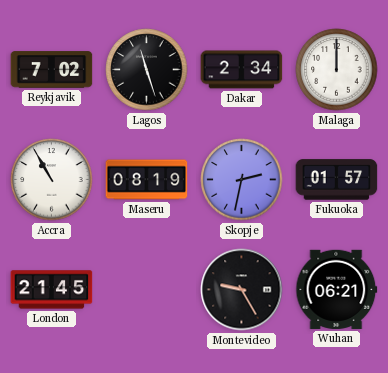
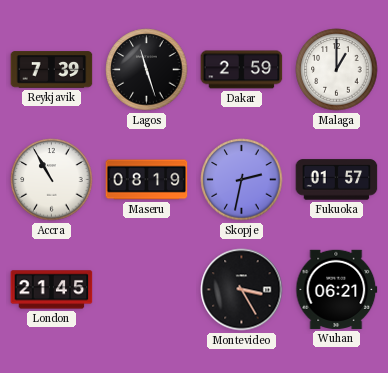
Reykjavik: 7:02 -> 7:39
Dakar: 2:34 -> 2:59
Malaga: 12:00 -> 1:00
Montevideo: 9:25 -> 3:25
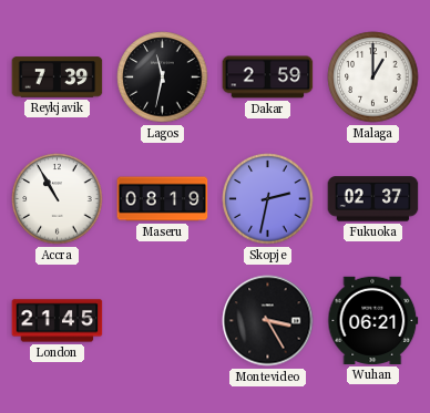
Lagos: 11:27 -> 11:32
Fukuoka: 01:57 -> 02:37
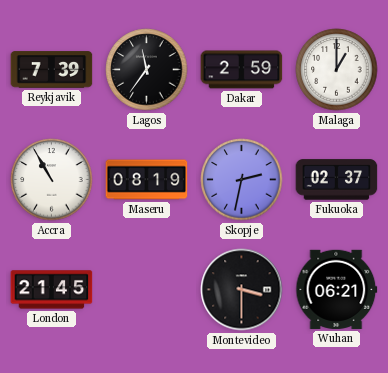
Lagos: 11:32 -> 11:36
Montevideo: 3:25 -> 3:30
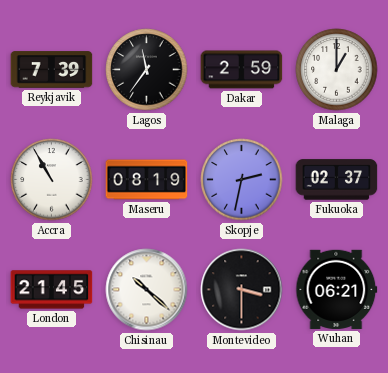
Chisinau: none -> 10:22
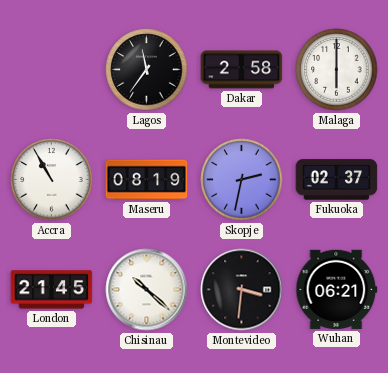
Reykjavik: 7:39 -> none
Dakar: 2:59 -> 2:58
Malaga: 1:00 -> 6:00
Montevideo: 3:30 -> 3:31
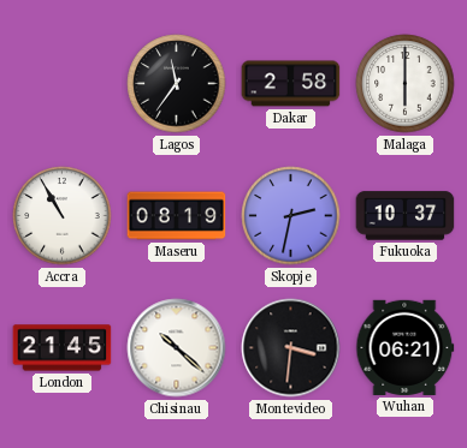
Fukuoka: 02:37 -> 10:37
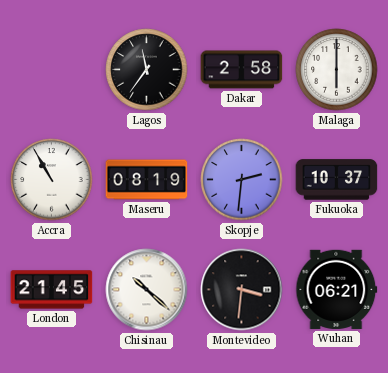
Skopje: 2:32 -> 2:31
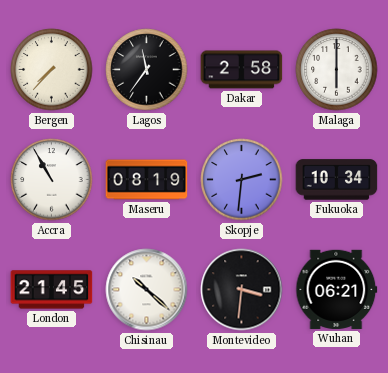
Bergen: none -> 7:37
Fukuoka: 10:37 -> 10:34
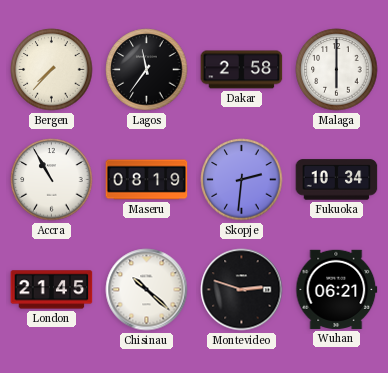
Montevideo: 3:31 -> 2:48
